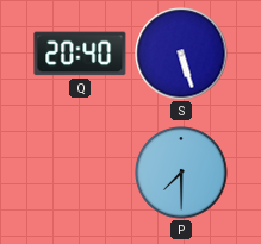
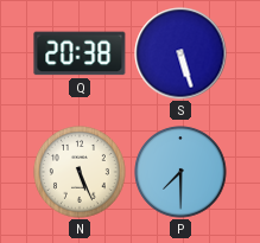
Q: 20:40 -> 20:38
N: none -> 5:26
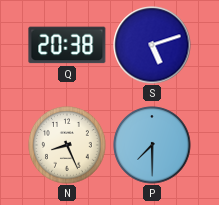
S: 5:27 -> 5:12
N: 5:26 -> 8:26
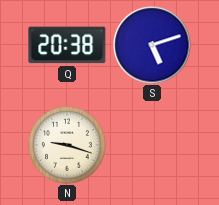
N: 8:26 -> 9:18
P: 7:30 -> none
